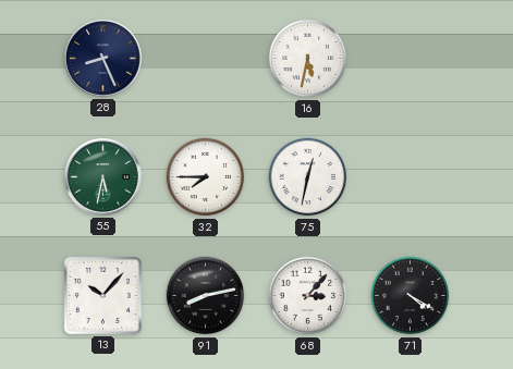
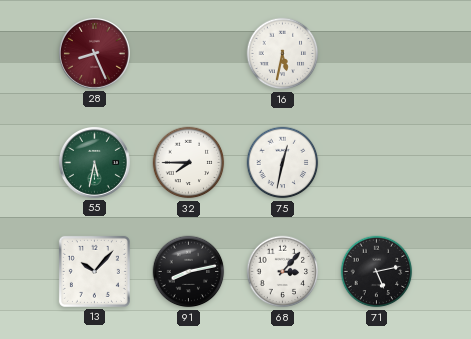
28 dial: navy -> burgundy
71: 4:20 -> 5:13
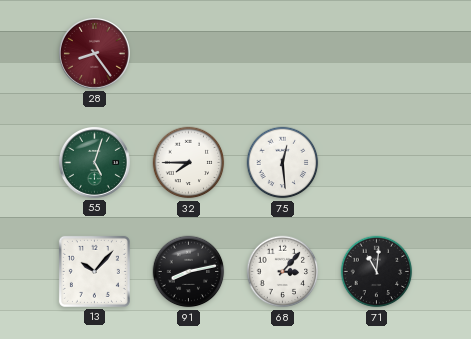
28: 8:26 -> 8:24
16: 5:32 -> none
55: 5:32 -> 5:03
75: 12:32 -> 12:29
71: 5:13 -> 11:01
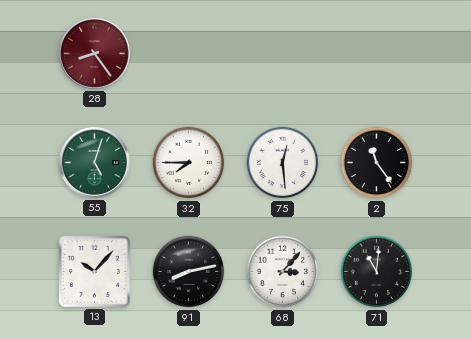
2: none -> 11:24
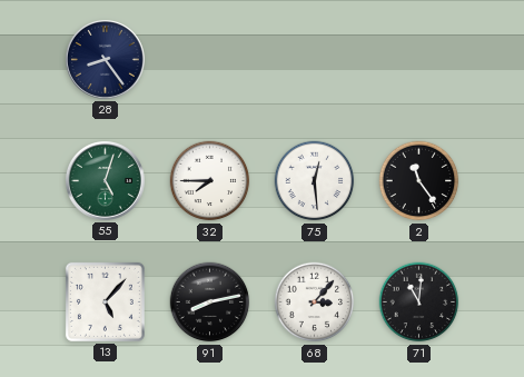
28 dial: burgundy -> navy
13: 10:07 -> 5:07
